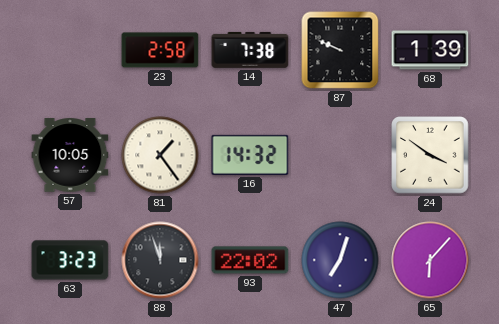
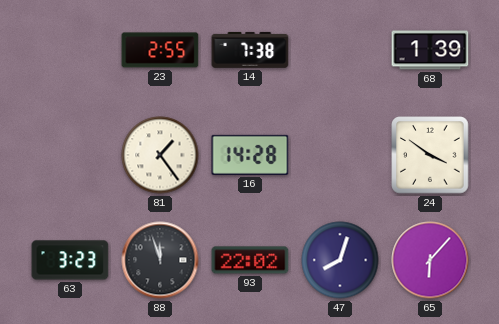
23: 2:58 -> 2:55
87: 9:49 -> none
57: 10:05 -> none
16: 14:32 -> 14:28
47: 7:03 -> 8:03
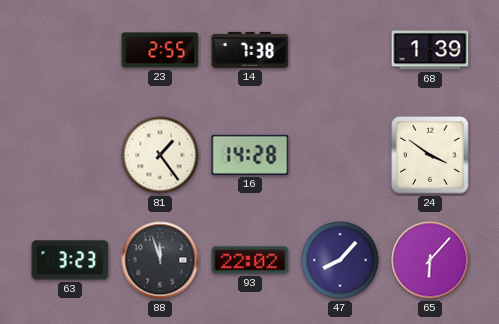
47: 8:03 -> 8:07
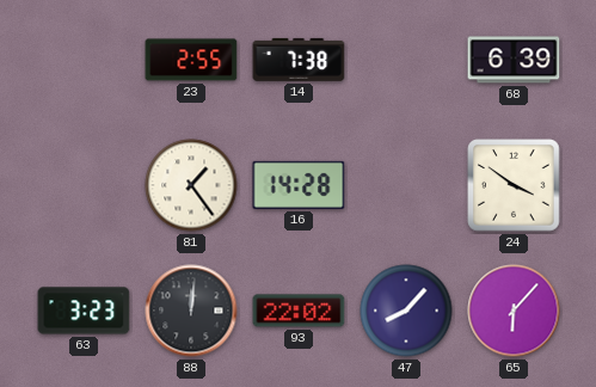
68: 1:39 -> 6:39
88: 11:57 -> 12:01
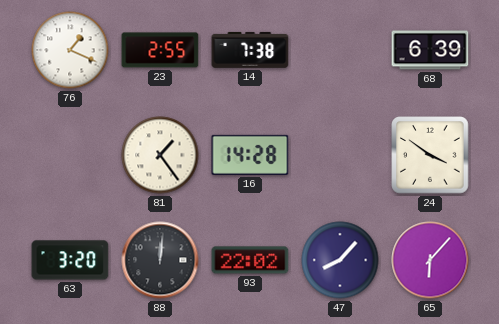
76: none -> 1:19
63: 3:23 -> 3:20
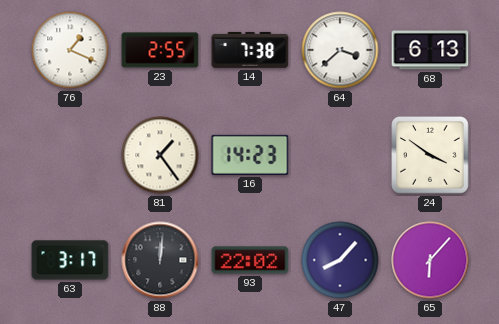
64: none -> 3:38
68: 6:39 -> 6:13
16: 14:28 -> 14:23
63: 3:20 -> 3:17
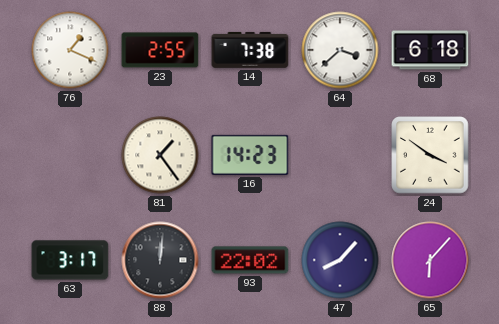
68: 6:13 -> 6:18
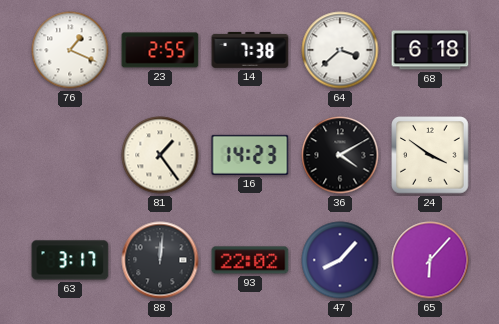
36: none -> 4:10
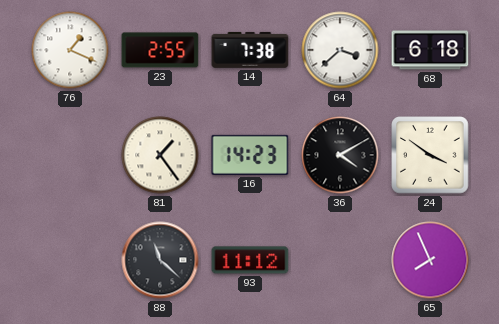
63: 3:17 -> none
88: 12:01 -> 11:22
93: 22:02 -> 11:12
47: 8:07 -> none
65: 6:07 -> 7:56
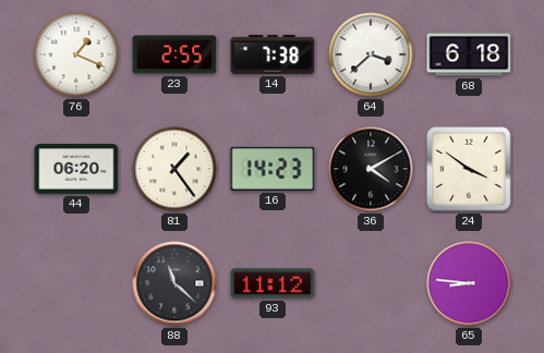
44: none -> 06:20
65: 7:56 -> 8:46
